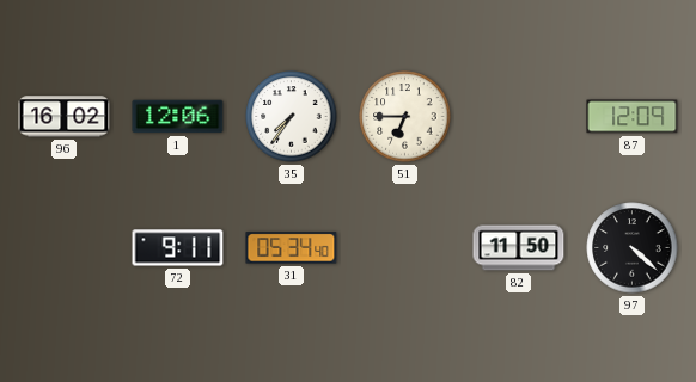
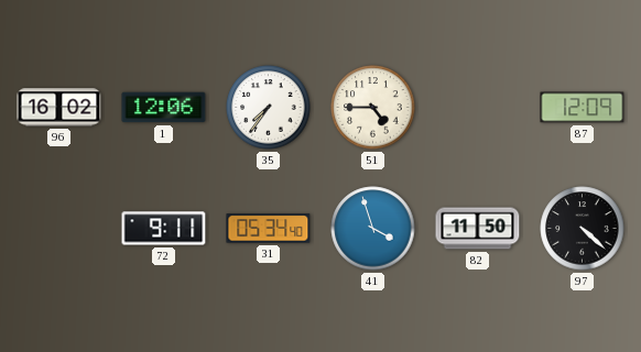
51: 6:45 -> 4:45
41: none -> 3:57
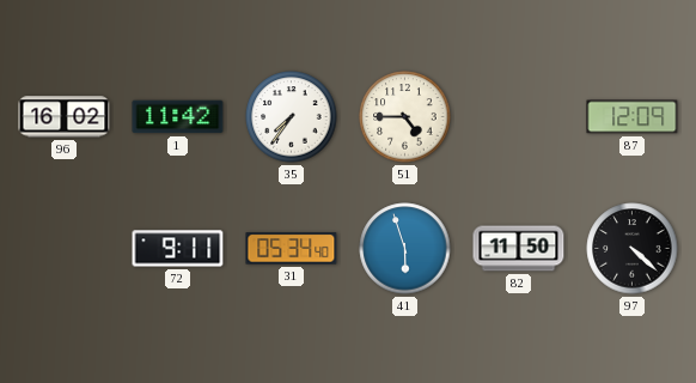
1: 12:06 -> 11:42
41: 3:57 -> 5:57
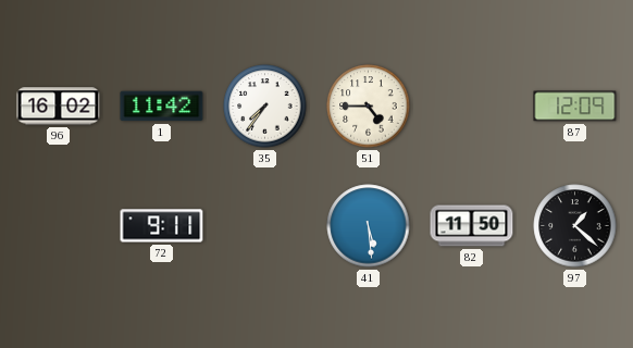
31: 05:34 -> none
41: 5:57 -> 5:29
97: 4:22 -> 1:22
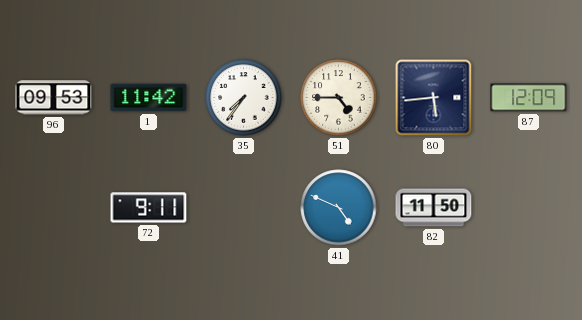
96: 16:02 -> 09:53
80: none -> 5:44
41: 5:29 -> 4:49
97: 1:22 -> none
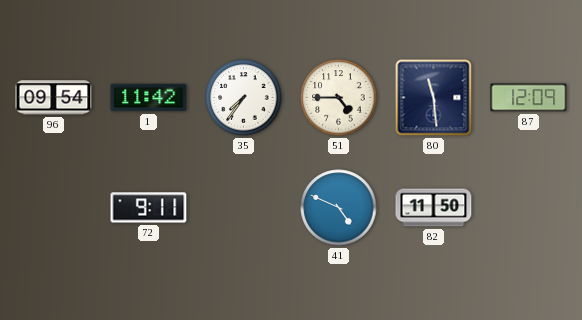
96: 09:53 -> 09:54
80: 5:44 -> 11:29
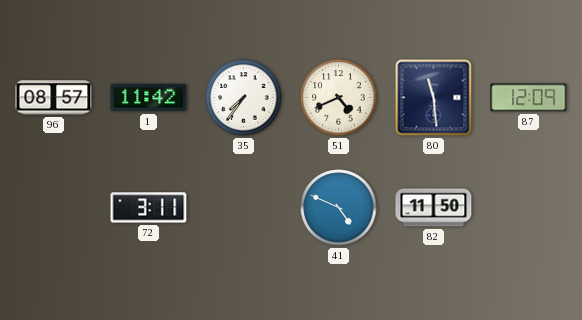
96: 09:54 -> 08:57
51: 4:45 -> 4:41
72: 9:11 -> 3:11
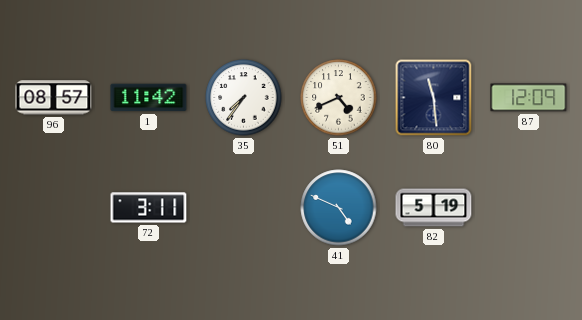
82: 11:50 -> 5:19
